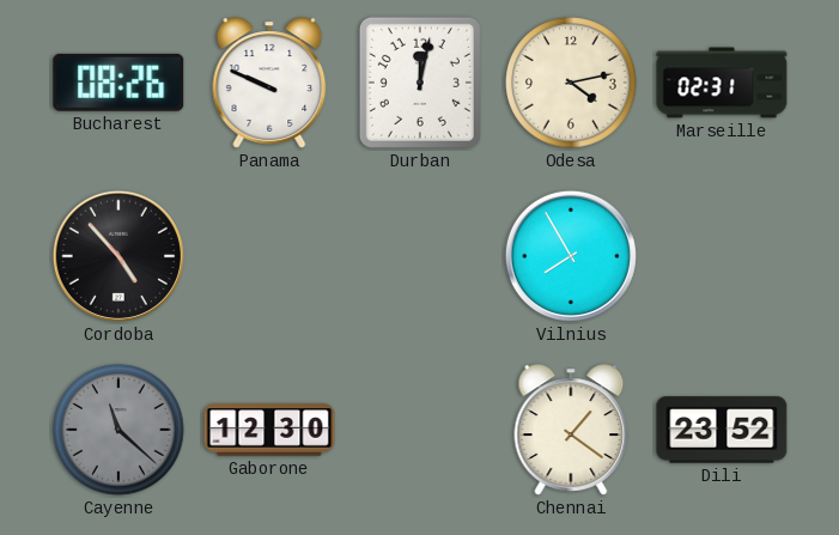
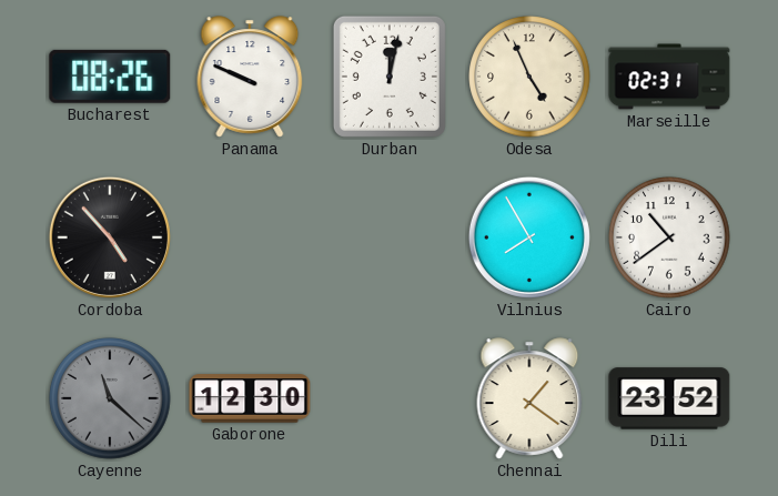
Odesa: 4:13 -> 4:56
Cairo: none -> 10:39
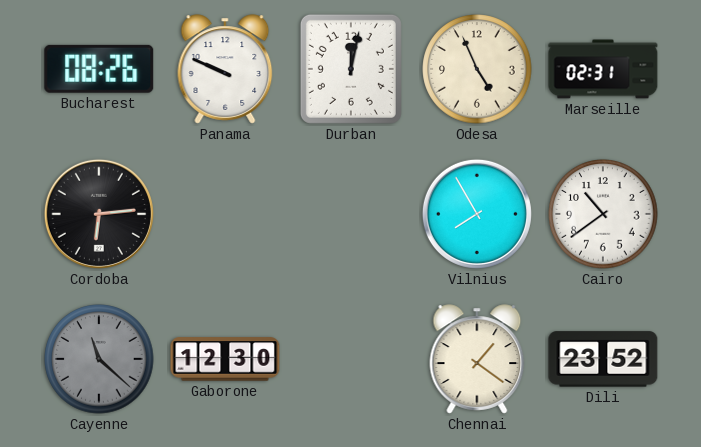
Cordoba: 4:53 -> 6:14
